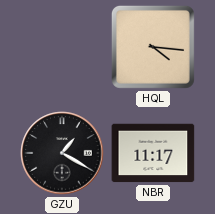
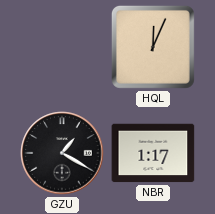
HQL: 4:16 -> 12:04
NBR: 11:17 -> 1:17
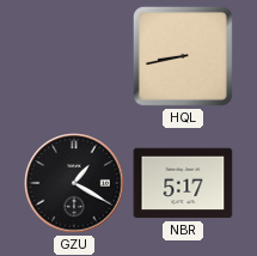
HQL: 12:04 -> 8:43
NBR: 1:17 -> 5:17
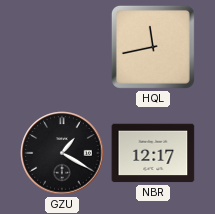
HQL: 8:43 -> 11:43
NBR: 5:17 -> 12:17
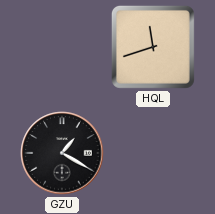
HQL: 11:43 -> 11:42
NBR: 12:17 -> none
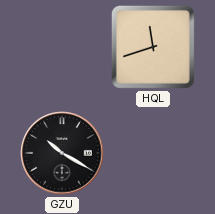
GZU: 1:20 -> 10:20
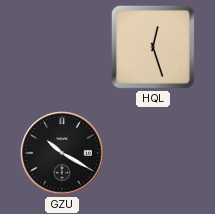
HQL: 11:42 -> 12:27
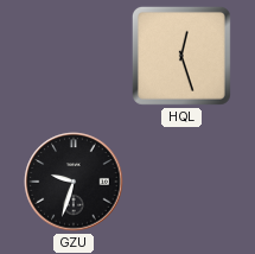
GZU: 10:20 -> 9:33
